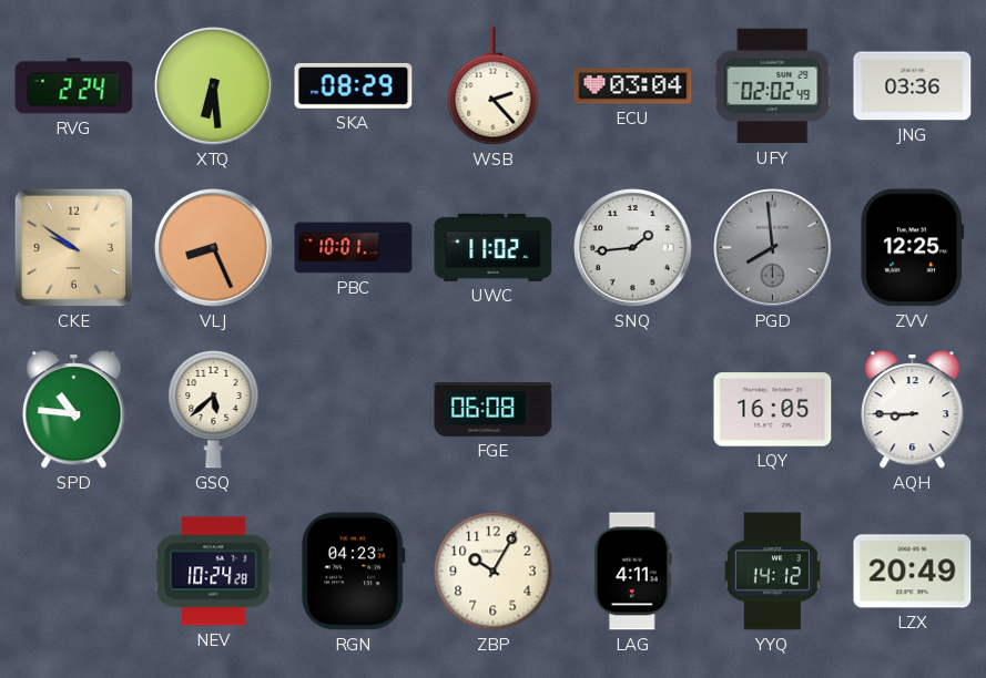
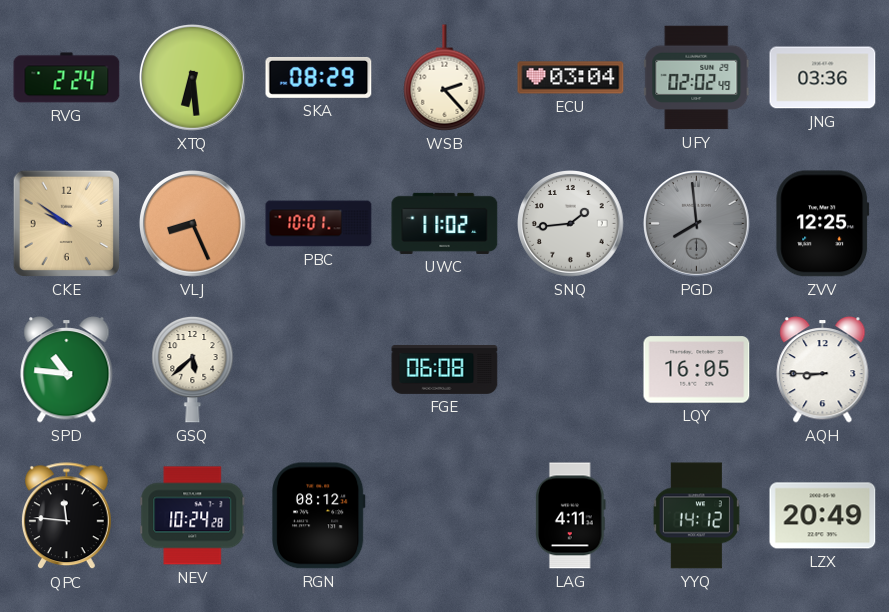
QPC: none -> 11:46
RGN: 04:23 -> 08:12
ZBP: 10:05 -> none
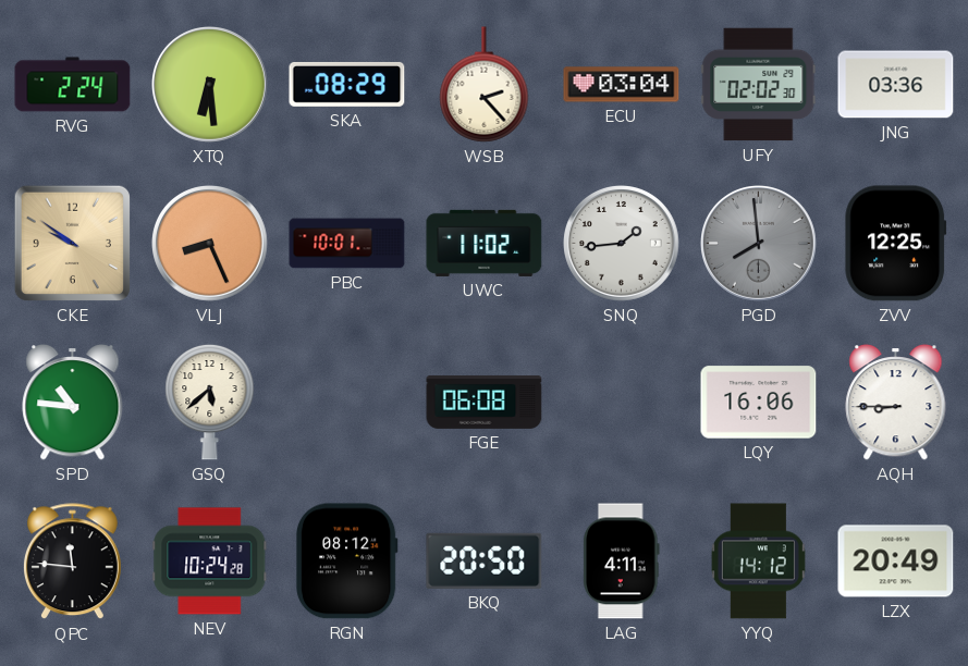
UFY: 02:02:49 -> 02:02:30
LQY: 16:05 -> 16:06
BKQ: none -> 20:50
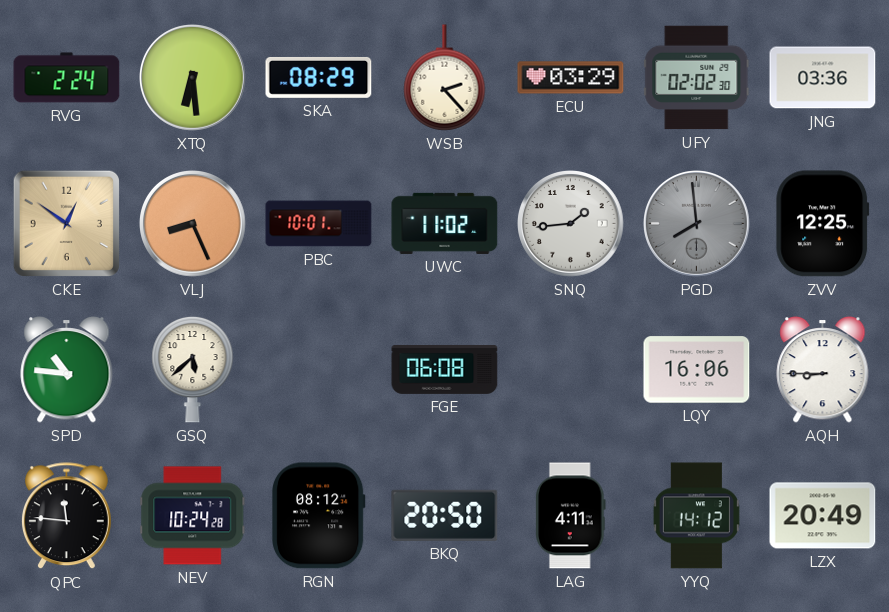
ECU: 03:04 -> 03:29
CKE: 9:51 -> 12:51
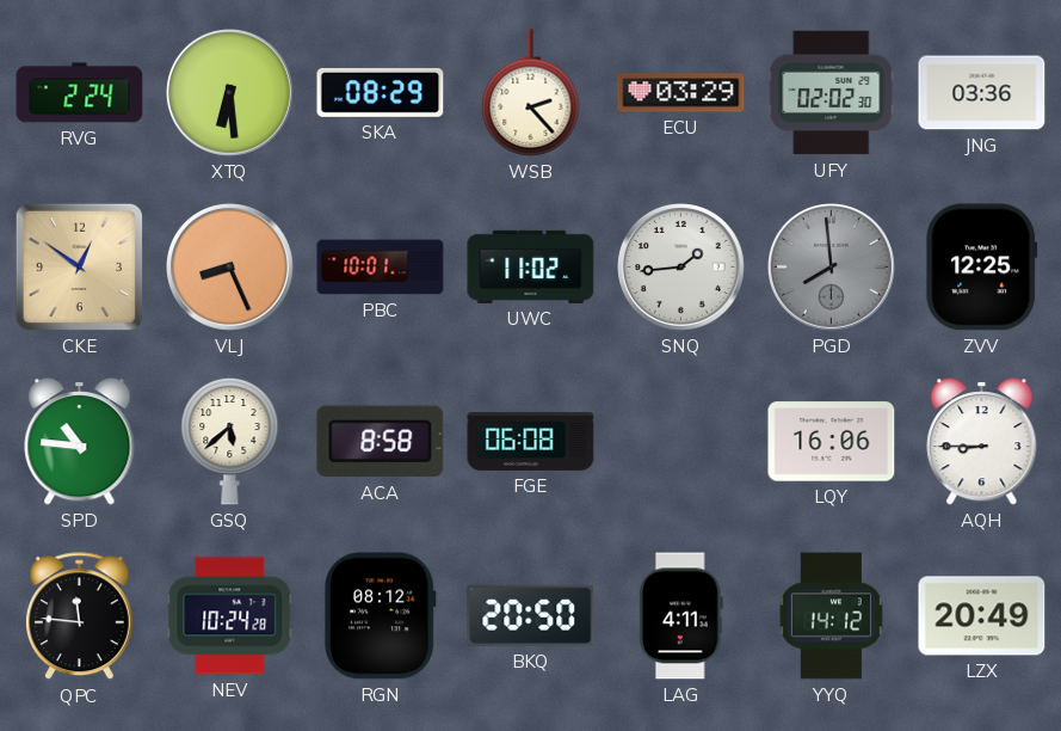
ACA: none -> 8:58
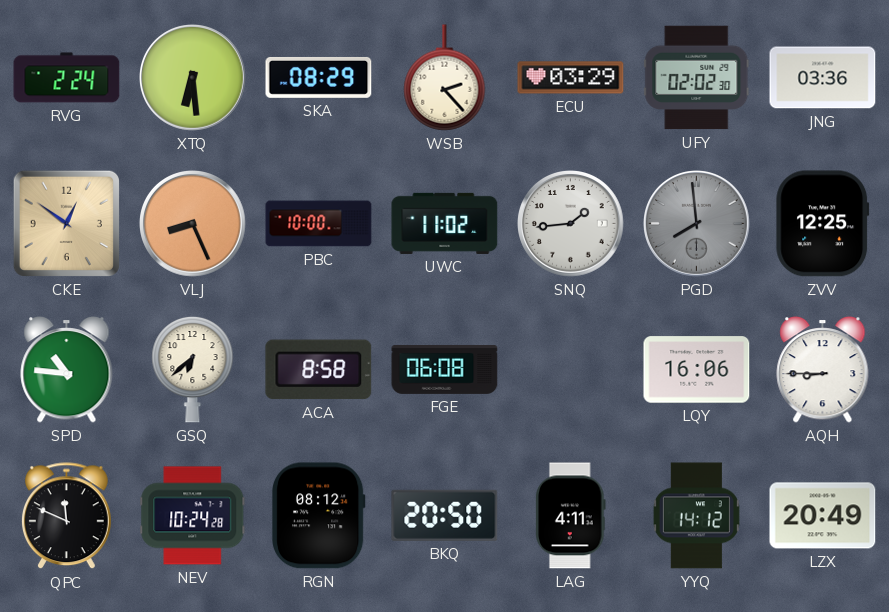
PBC: 10:01 -> 10:00
GSQ: 5:38 -> 6:38
QPC: 11:46 -> 11:49
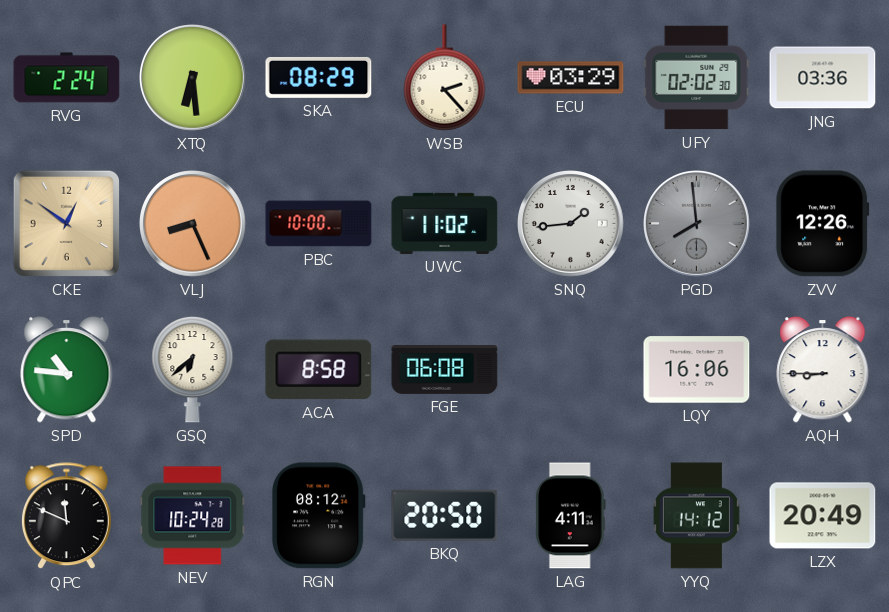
ZVV: 12:25 -> 12:26
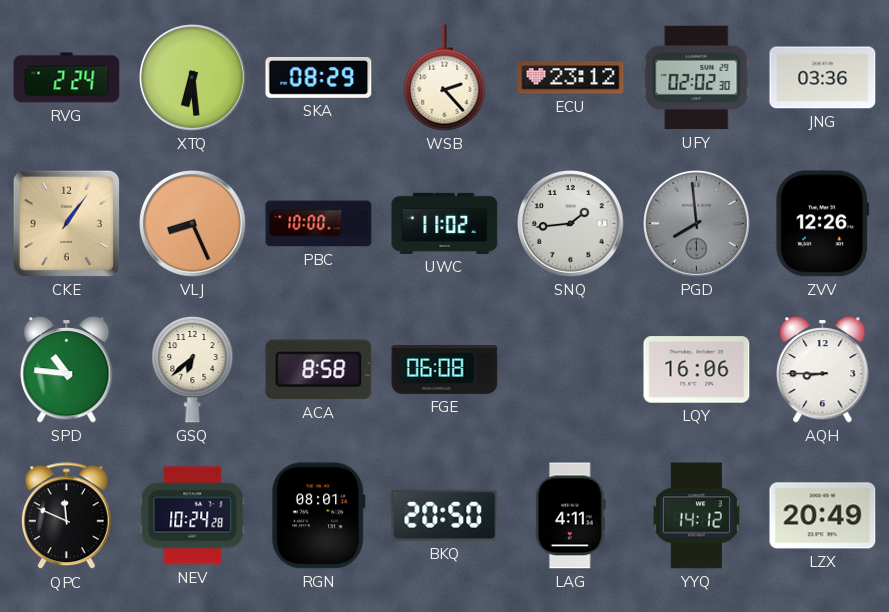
ECU: 03:29 -> 23:12
CKE: 12:51 -> 1:06
RGN: 08:12 -> 08:01
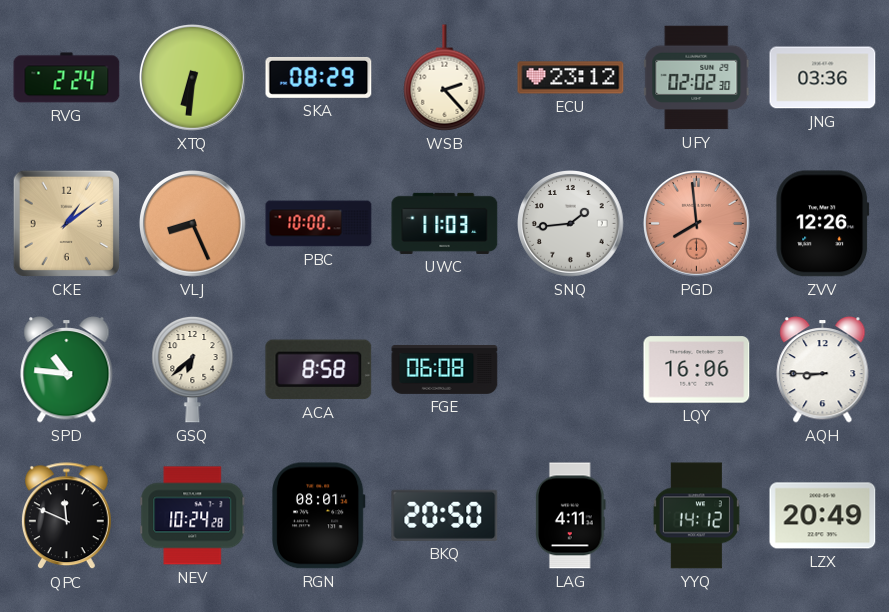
XTQ: 6:29 -> 6:31
CKE: 1:06 -> 1:09
UWC: 11:02 -> 11:03
PGD dial: grey -> salmon
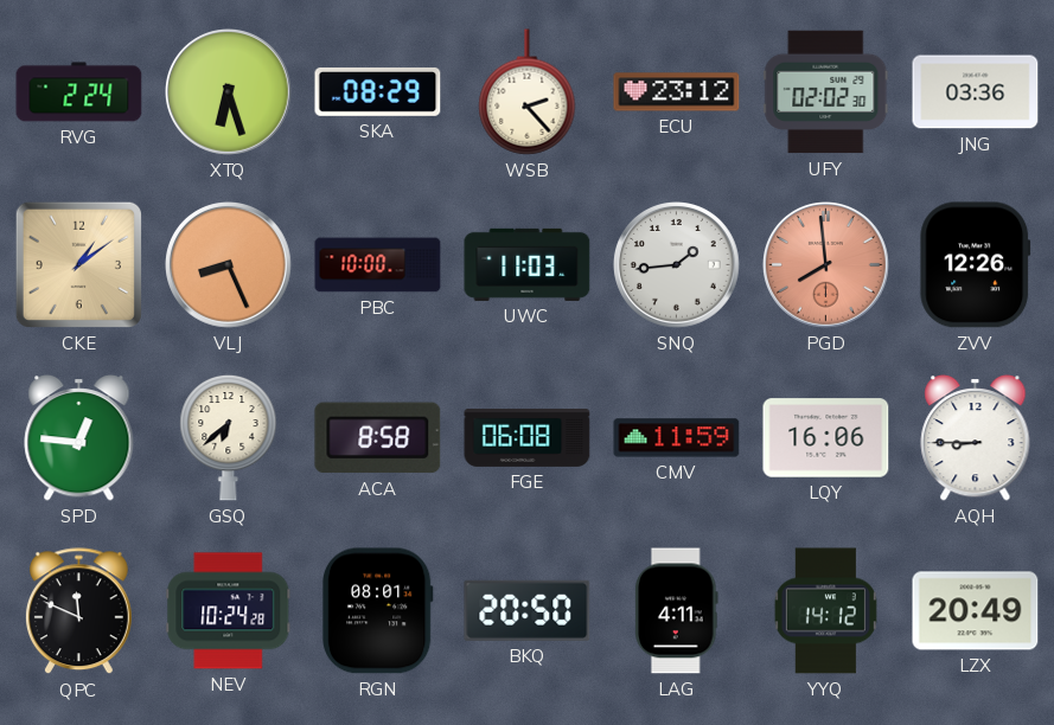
XTQ: 6:31 -> 6:27
SPD: 10:46 -> 12:46
CMV: none -> 11:59
